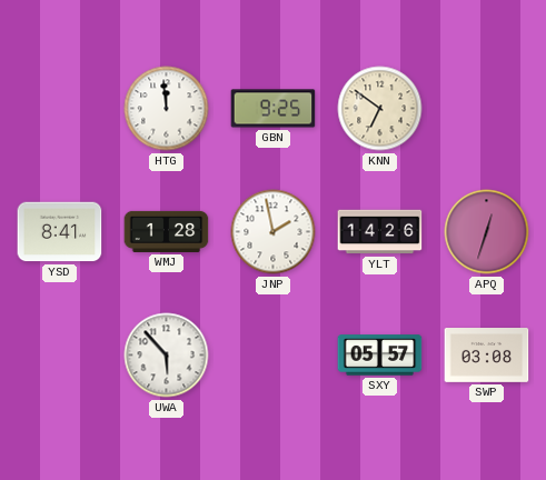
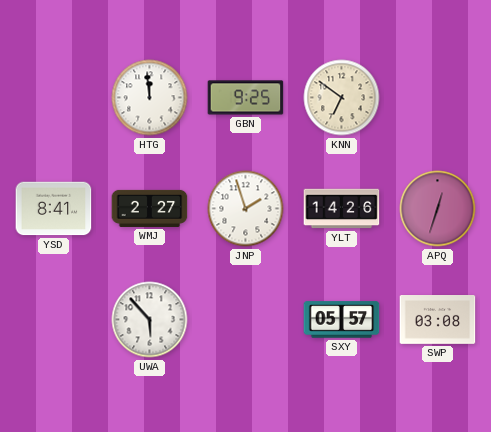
WMJ: 1:28 -> 2:27
JNP: 1:58 -> 1:57
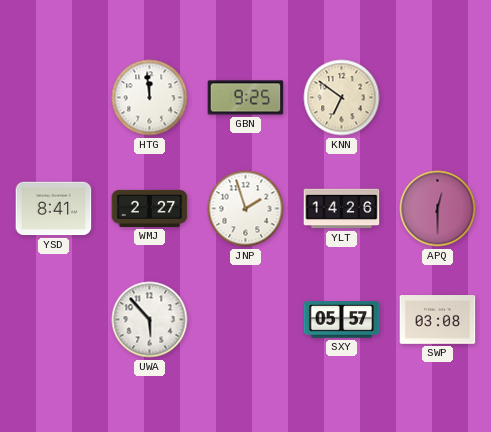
APQ: 12:33 -> 12:30
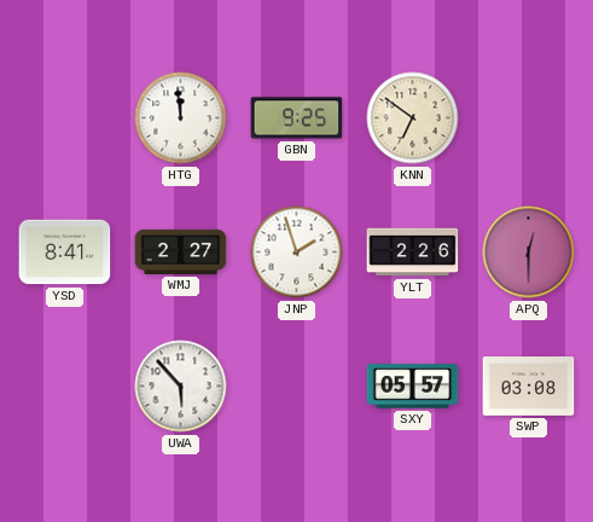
YLT: 14:26 -> 2:26
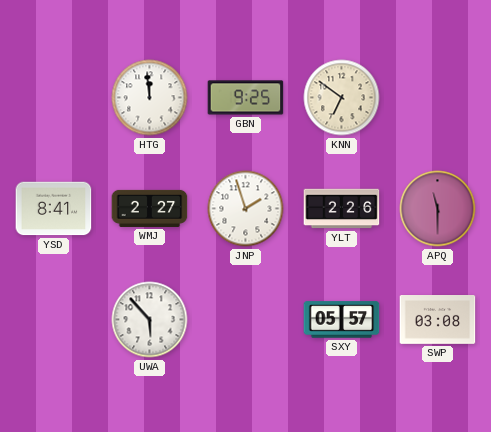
APQ: 12:30 -> 11:30
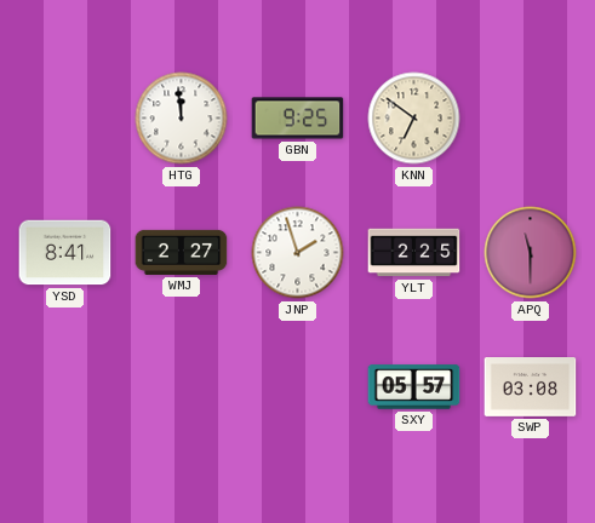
YLT: 2:26 -> 2:25
UWA: 5:53 -> none
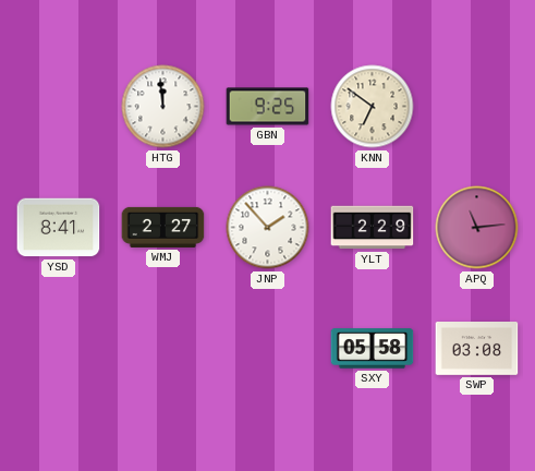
JNP: 1:57 -> 1:53
YLT: 2:25 -> 2:29
APQ: 11:30 -> 11:14
SXY: 05:57 -> 05:58
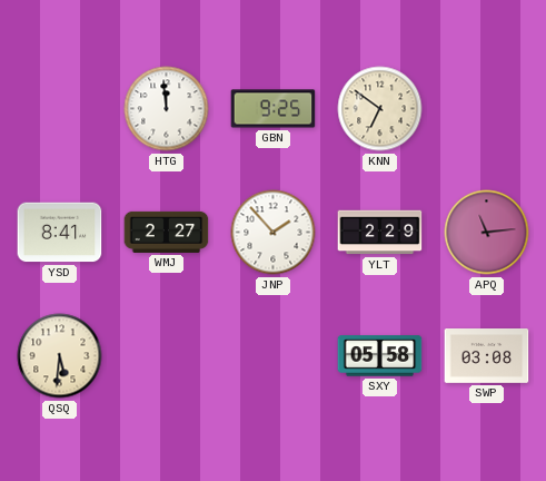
QSQ: none -> 5:31
